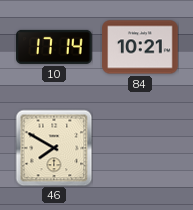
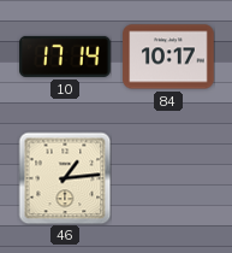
84: 10:21 -> 10:17
46: 7:50 -> 1:14
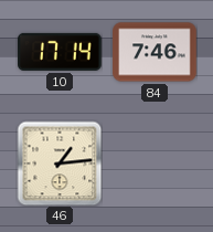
84: 10:17 -> 7:46
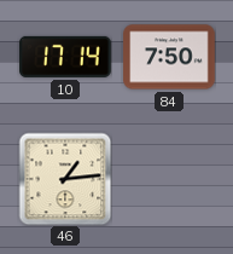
84: 7:46 -> 7:50
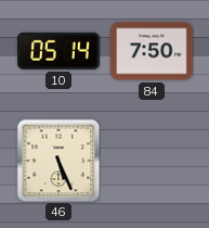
10: 17:14 -> 05:14
46: 1:14 -> 5:26
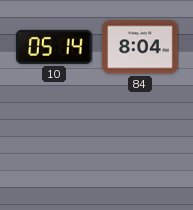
84: 7:50 -> 8:04
46: 5:26 -> none
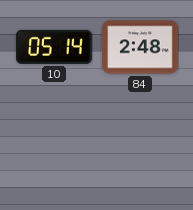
84: 8:04 -> 2:48
